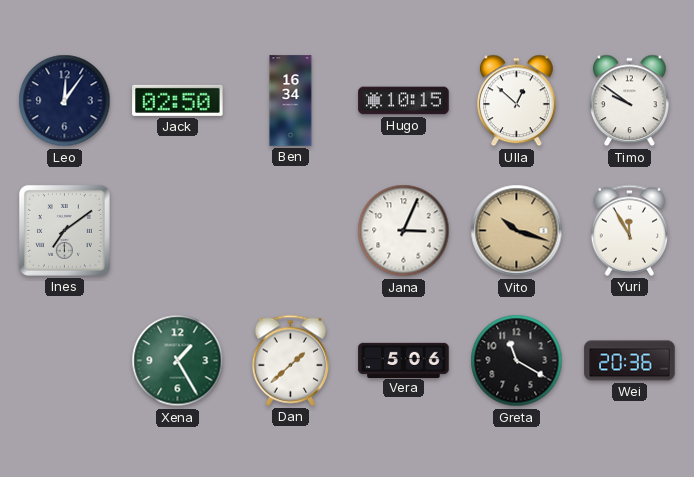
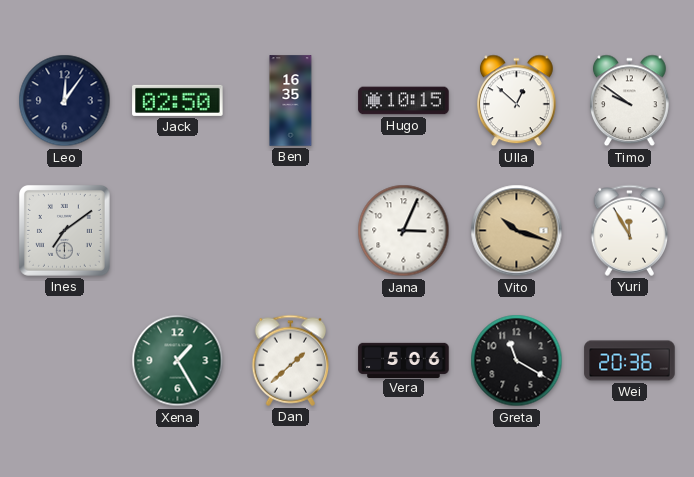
Ben: 16:34 -> 16:35
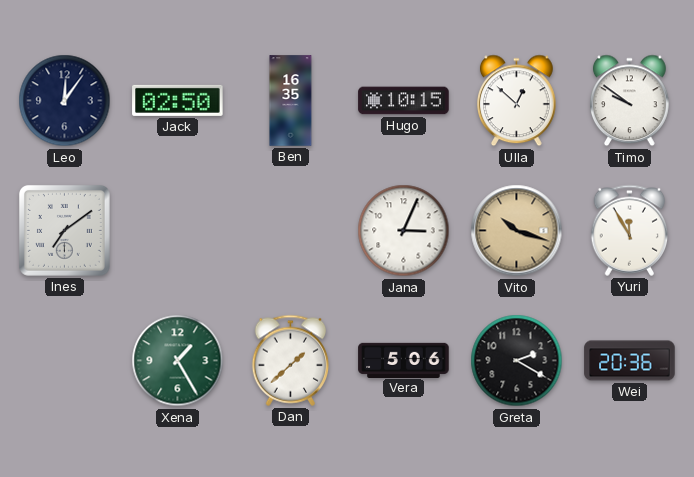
Greta: 11:20 -> 2:20
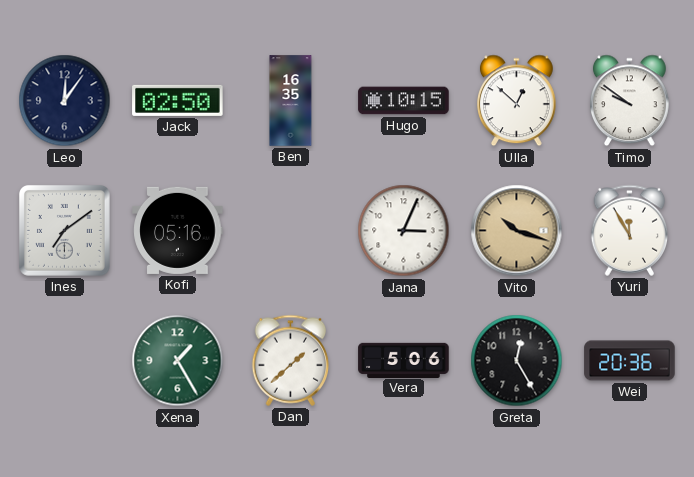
Kofi: none -> 05:16
Greta: 2:20 -> 12:25
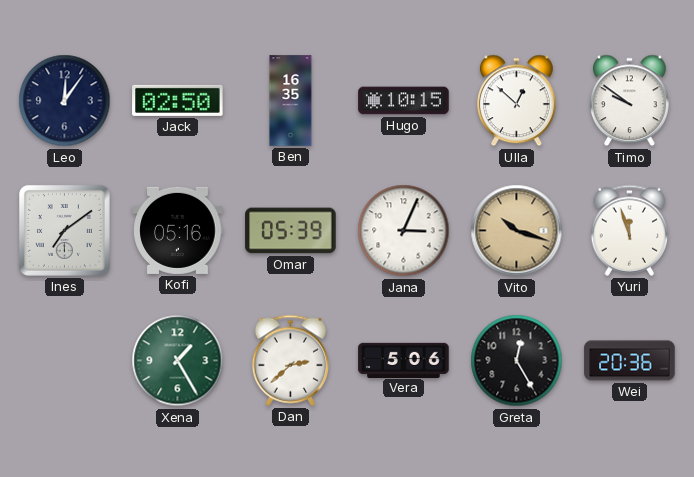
Omar: none -> 05:39
Yuri: 11:55 -> 11:57
Dan: 1:38 -> 2:38
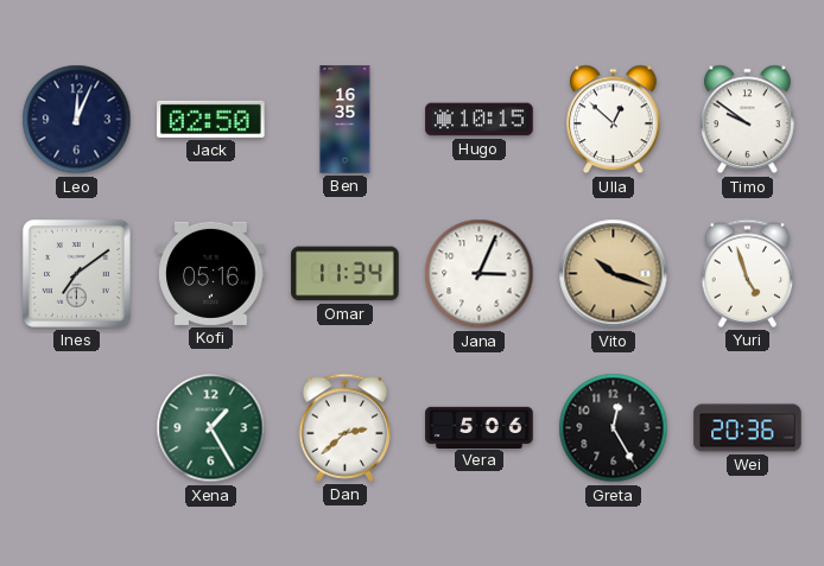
Leo: 12:06 -> 12:04
Omar: 05:39 -> 11:34
Yuri: 11:57 -> 4:57
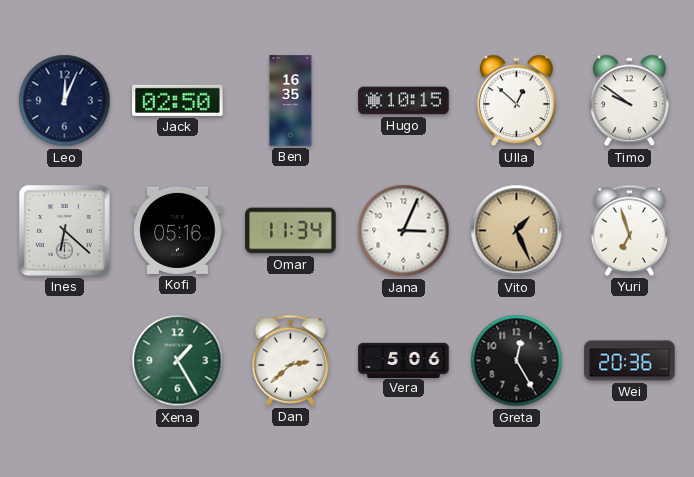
Ines: 7:09 -> 6:22
Vito: 10:18 -> 1:26
Yuri: 4:57 -> 6:57
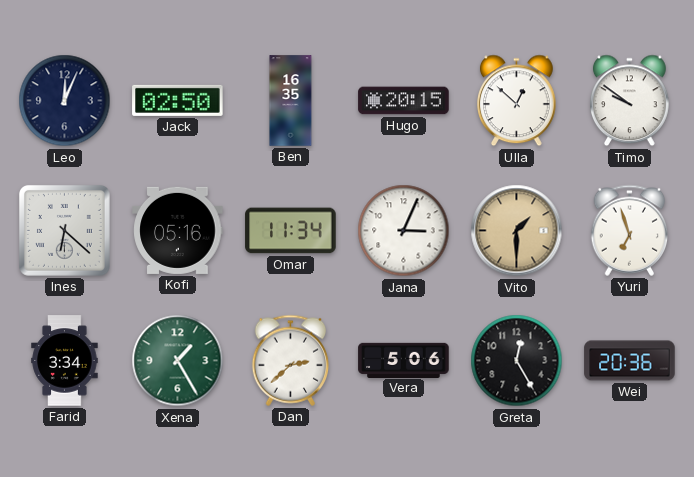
Hugo: 10:15 -> 20:15
Vito: 1:26 -> 1:30
Farid: none -> 3:34
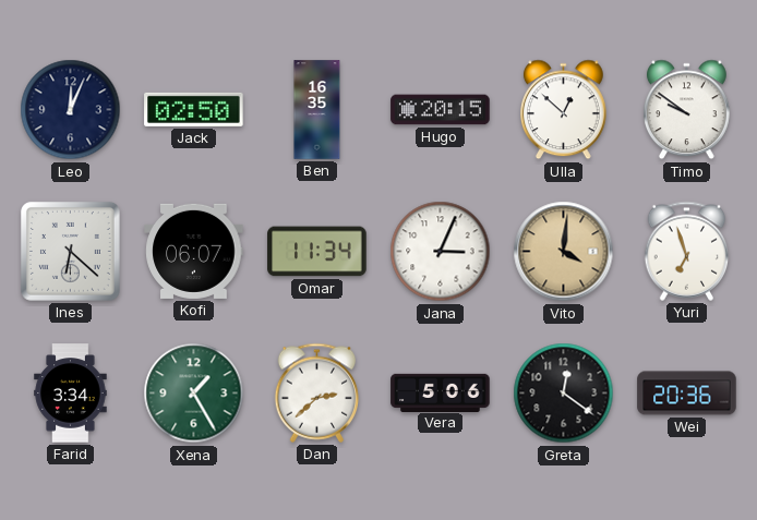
Kofi: 05:16 -> 06:07
Vito: 1:30 -> 4:01
Greta: 12:25 -> 12:21
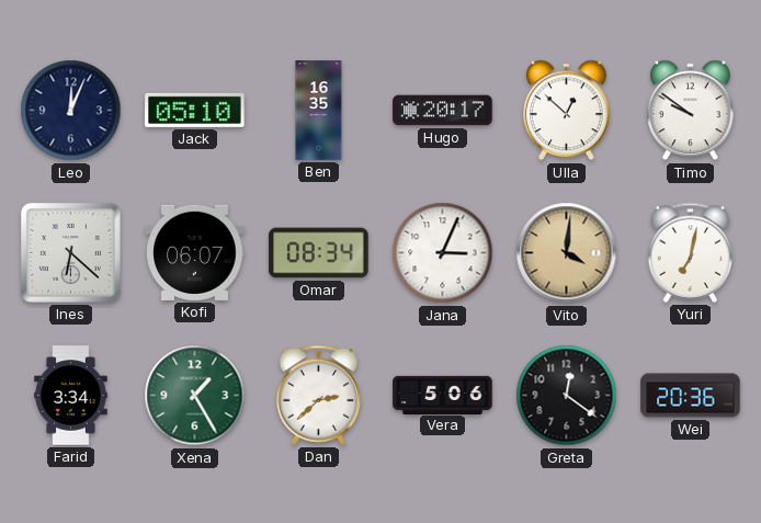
Jack: 02:50 -> 05:10
Hugo: 20:15 -> 20:17
Omar: 11:34 -> 08:34
Yuri: 6:57 -> 7:02
